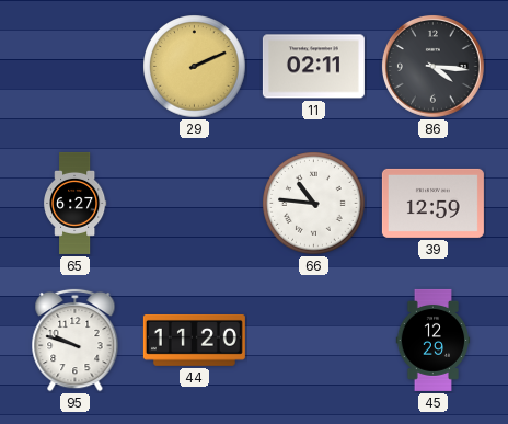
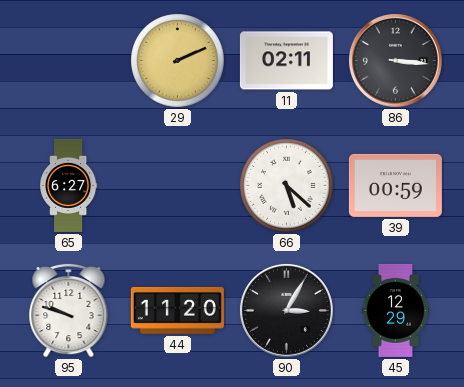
86: 4:16 -> 3:16
66: 10:46 -> 5:22
39: 12:59 -> 00:59
90: none -> 3:05
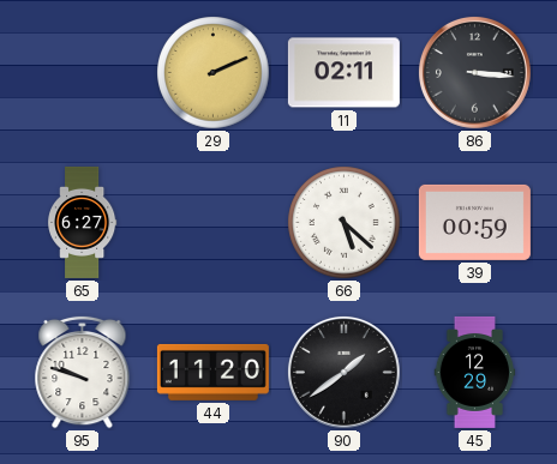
90: 3:05 -> 1:39
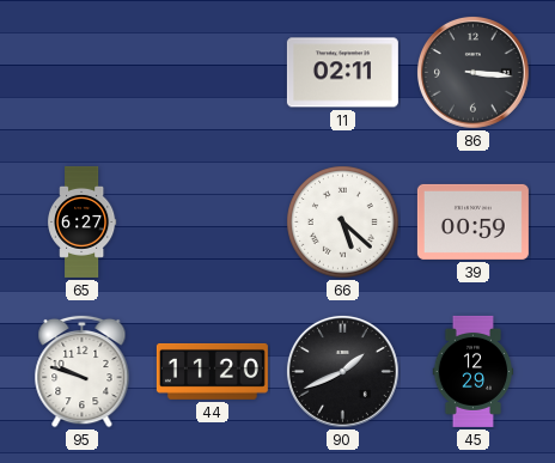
29: 2:11 -> none
90: 1:39 -> 1:41
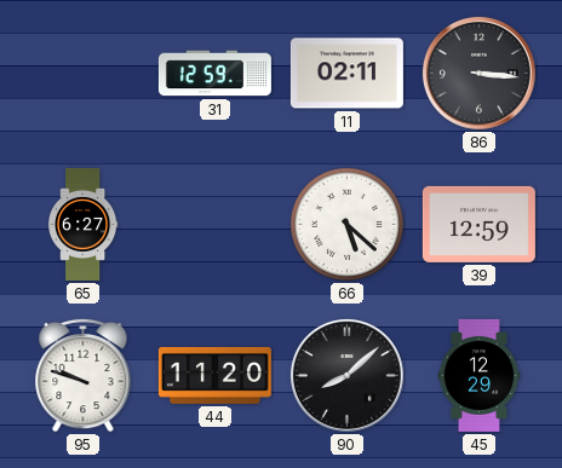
31: none -> 12:59
39: 00:59 -> 12:59
90: 1:41 -> 8:08
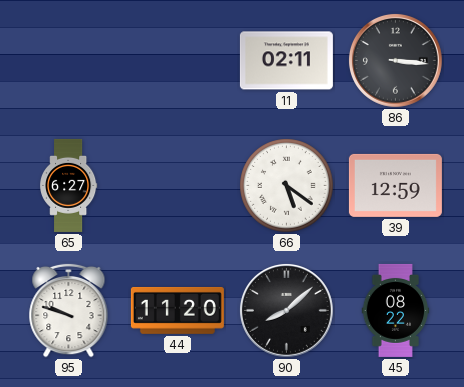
31: 12:59 -> none
66: 5:22 -> 5:21
45: 12:29 -> 08:22
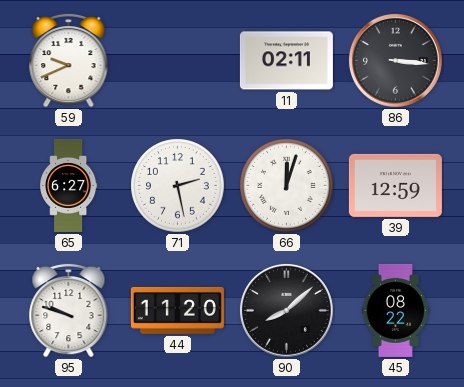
59: none -> 9:41
71: none -> 2:28
66: 5:21 -> 12:03
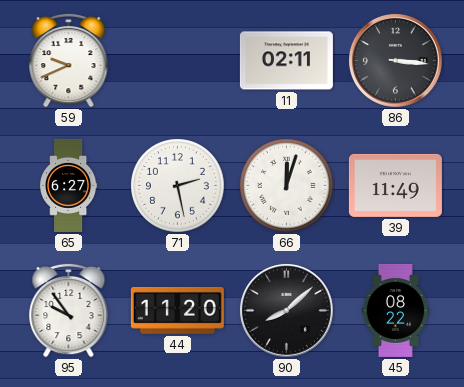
39: 12:59 -> 11:49
95: 9:48 -> 9:54
